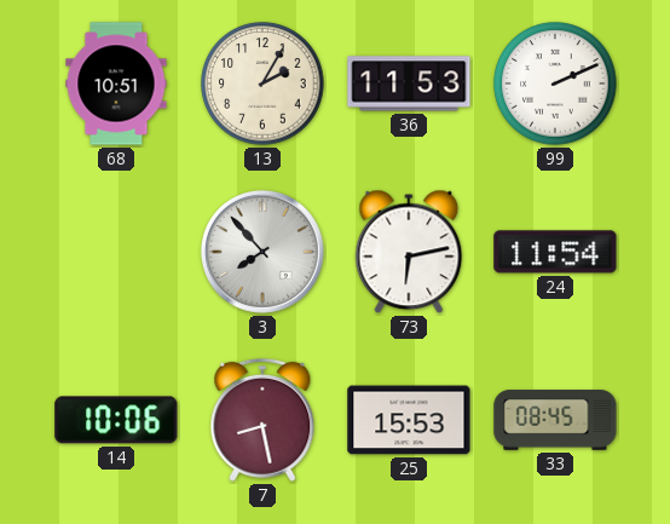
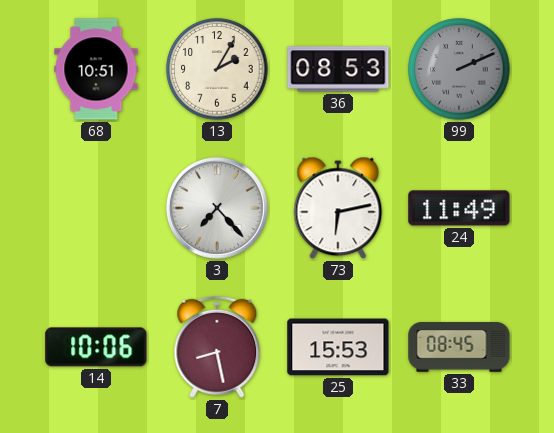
36: 11:53 -> 08:53
99 dial: white -> grey
3: 7:53 -> 7:23
24: 11:54 -> 11:49
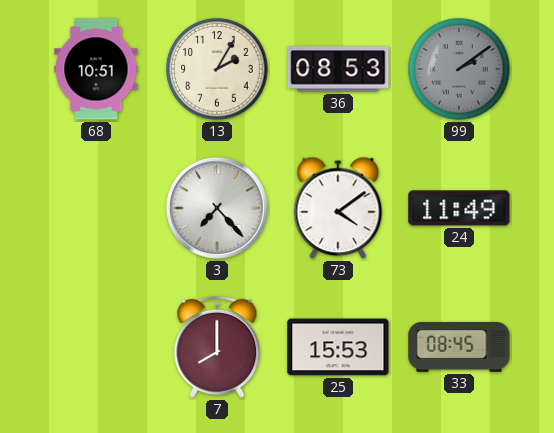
99: 2:11 -> 2:09
73: 6:13 -> 4:09
14: 10:06 -> none
7: 8:28 -> 8:00
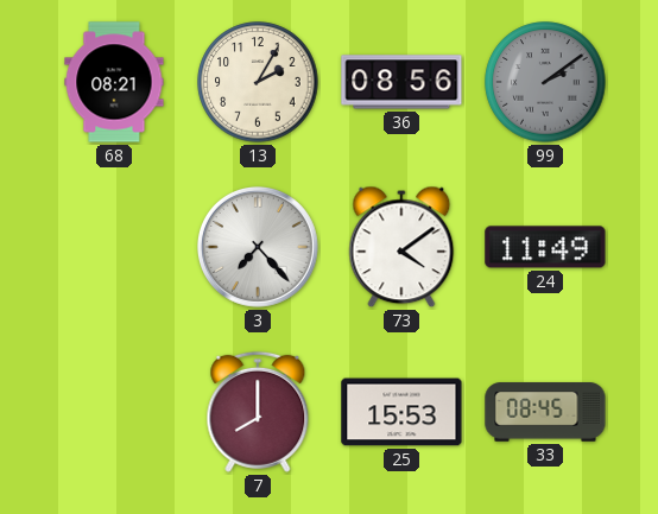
68: 10:51 -> 08:21
36: 08:53 -> 08:56
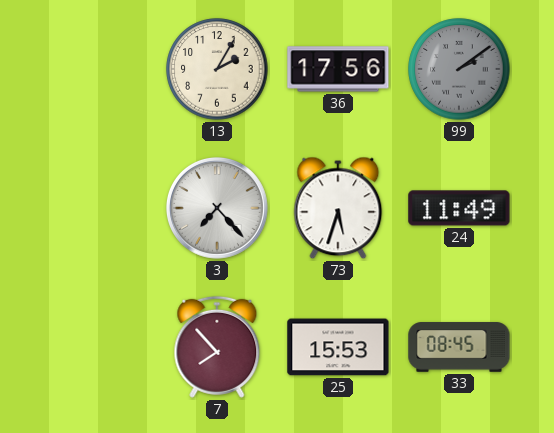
68: 08:21 -> none
36: 08:56 -> 17:56
73: 4:09 -> 5:33
7: 8:00 -> 7:53
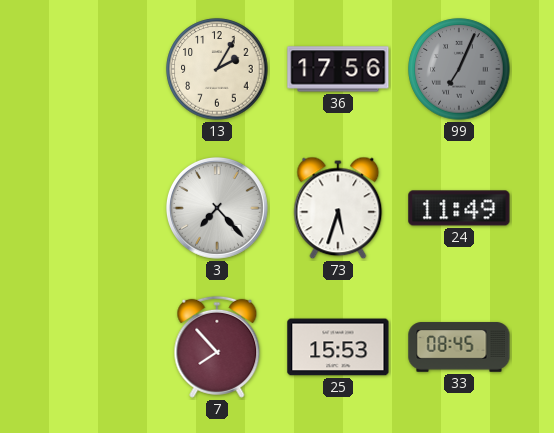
99: 2:09 -> 7:04
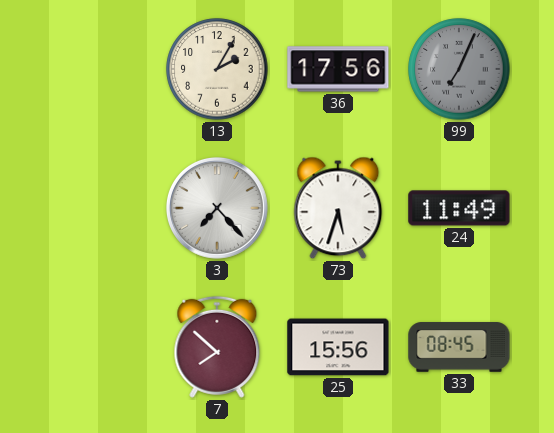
7: 7:53 -> 7:52
25: 15:53 -> 15:56
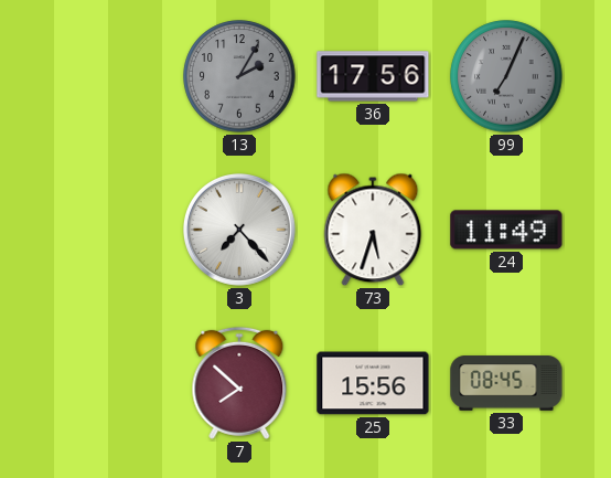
13 dial: cream -> grey
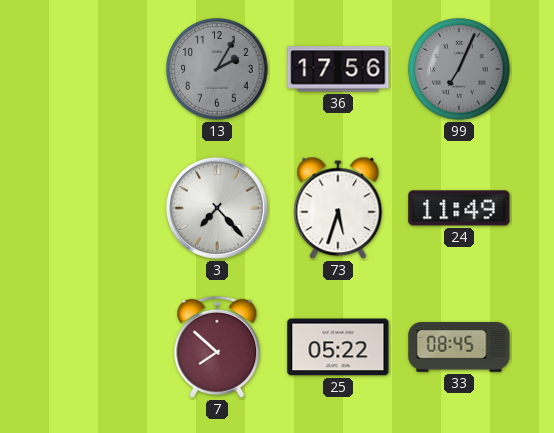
25: 15:56 -> 05:22
